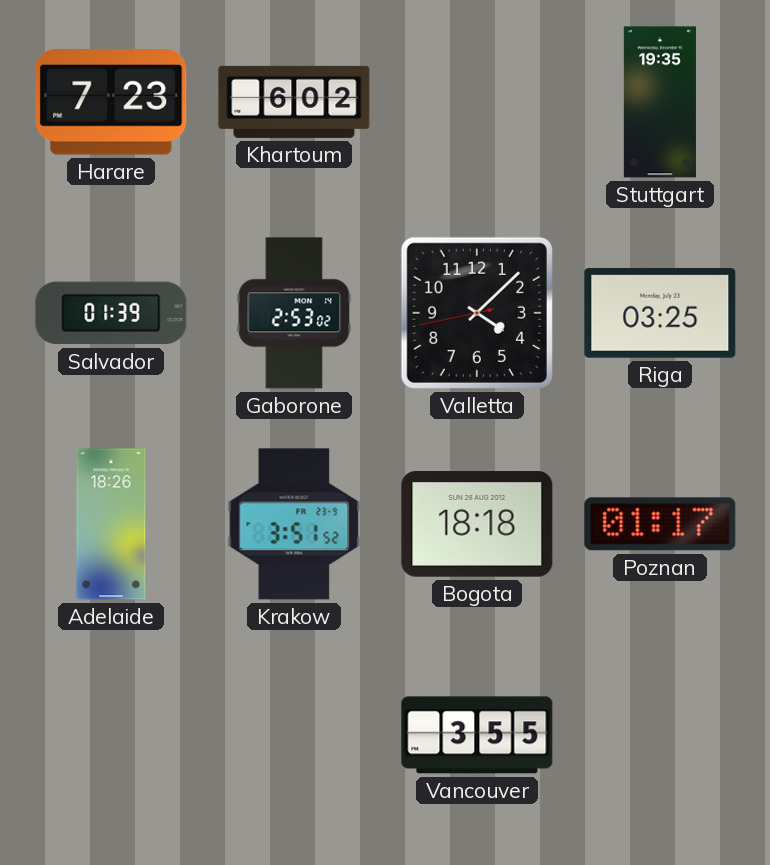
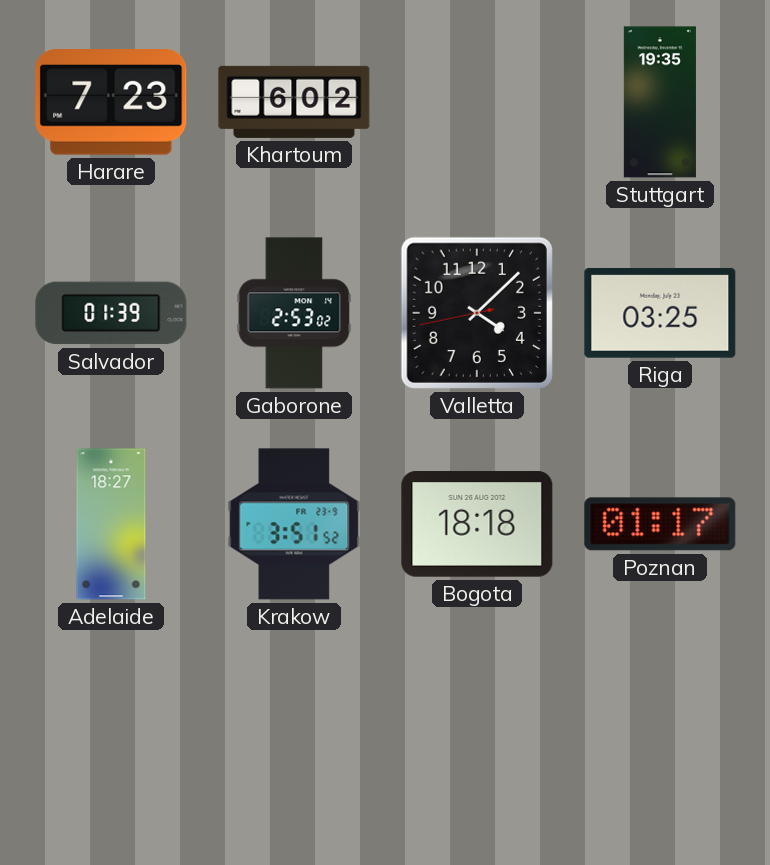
Adelaide: 18:26 -> 18:27
Vancouver: 3:55 -> none
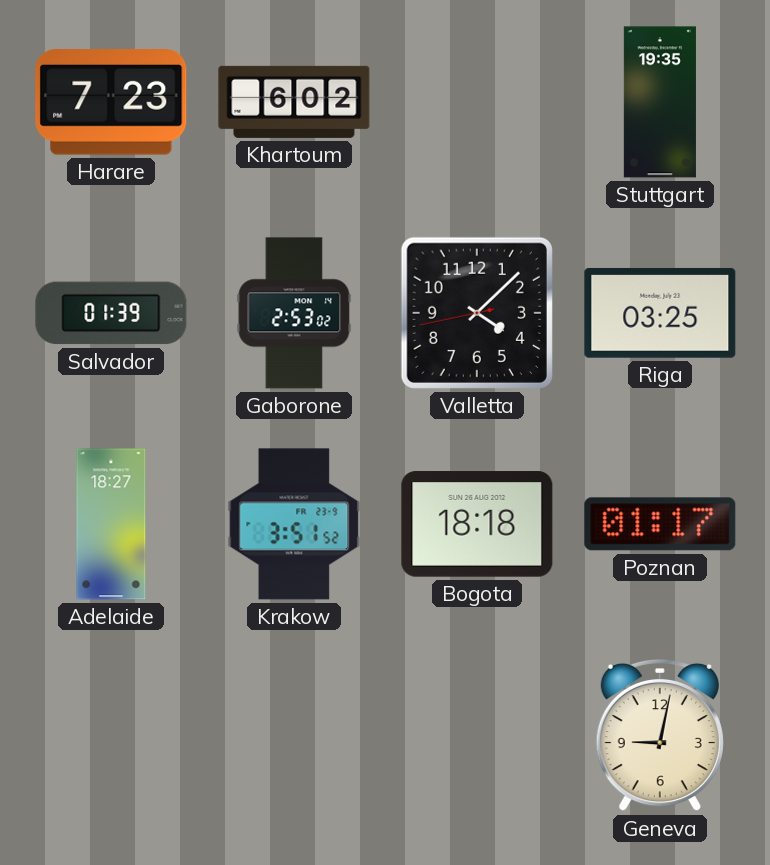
Geneva: none -> 9:02
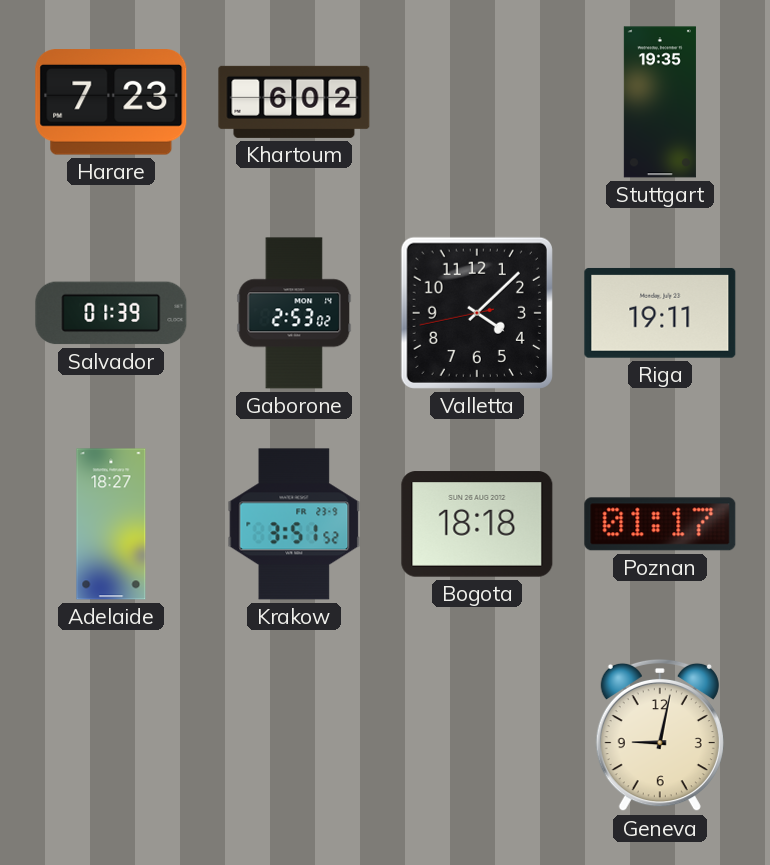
Riga: 03:25 -> 19:11
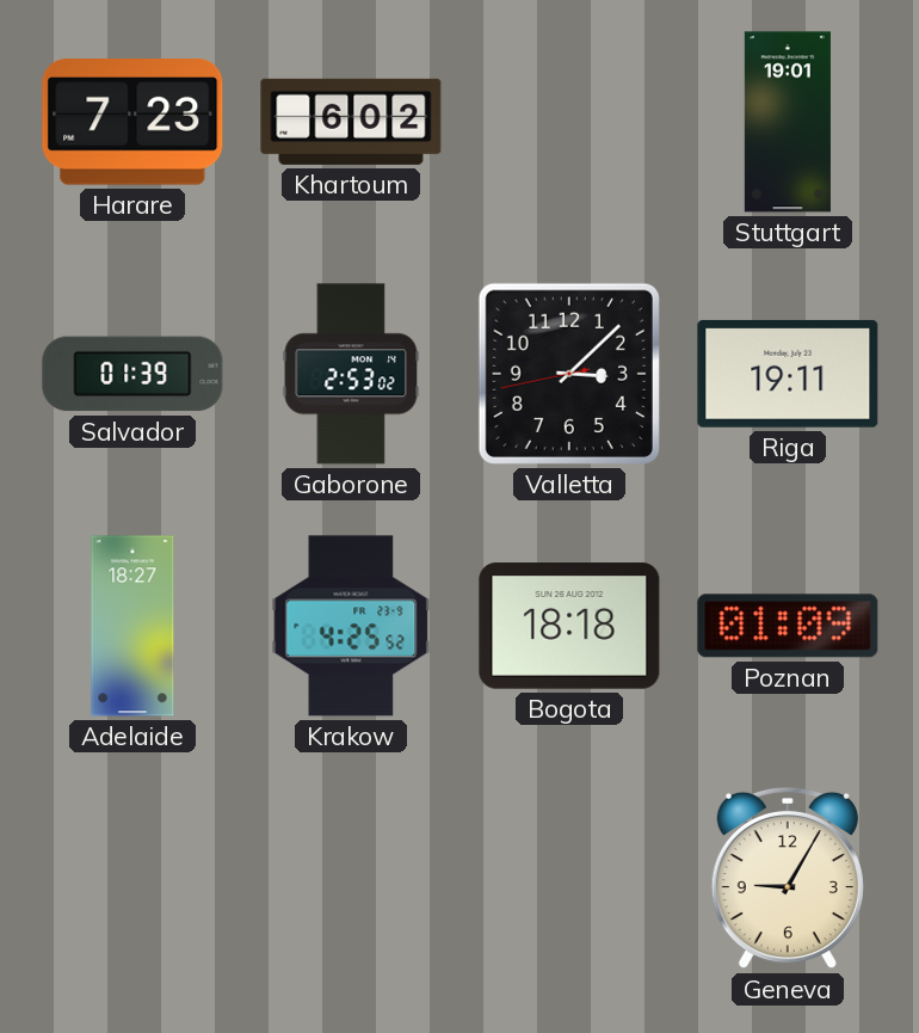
Stuttgart: 19:35 -> 19:01
Valletta: 4:07 -> 3:07
Krakow: 3:51 -> 4:25
Poznan: 01:17 -> 01:09
Geneva: 9:02 -> 9:05
